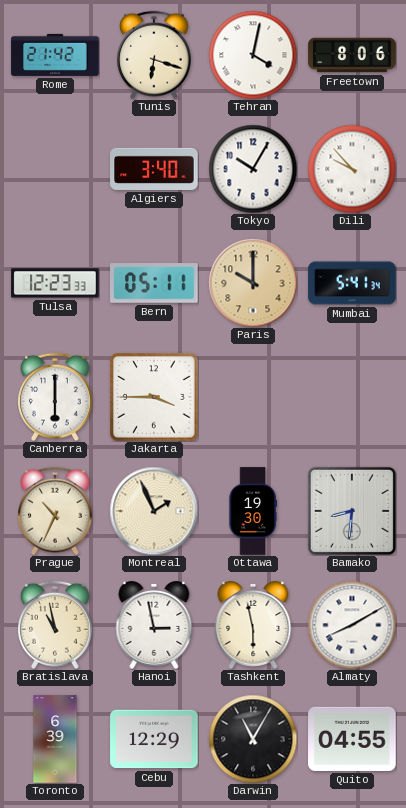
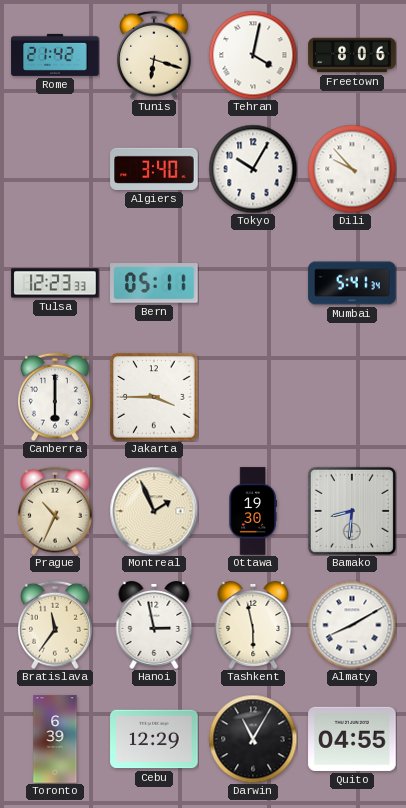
Paris: 10:00 -> none
Bratislava: 10:58 -> 11:36
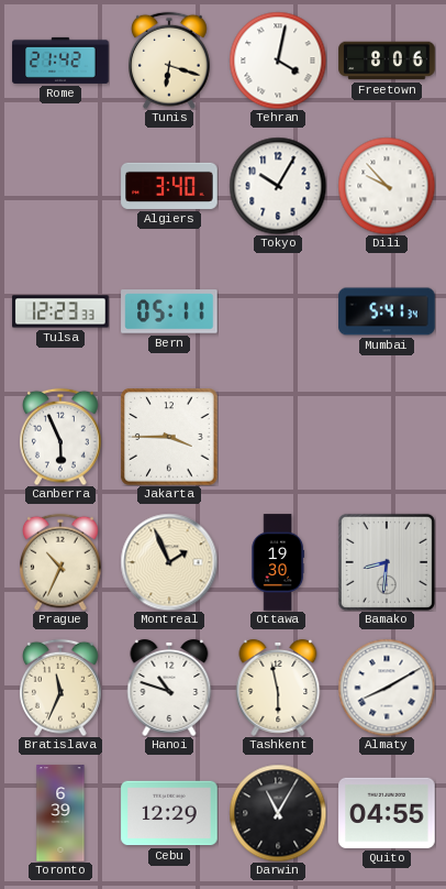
Canberra: 6:00 -> 5:56
Bratislava: 11:36 -> 11:34
Hanoi: 2:58 -> 10:48
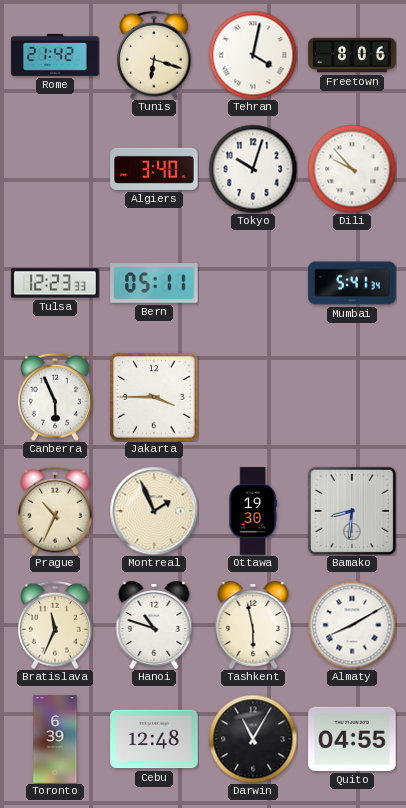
Tokyo: 10:05 -> 10:03
Cebu: 12:29 -> 12:48
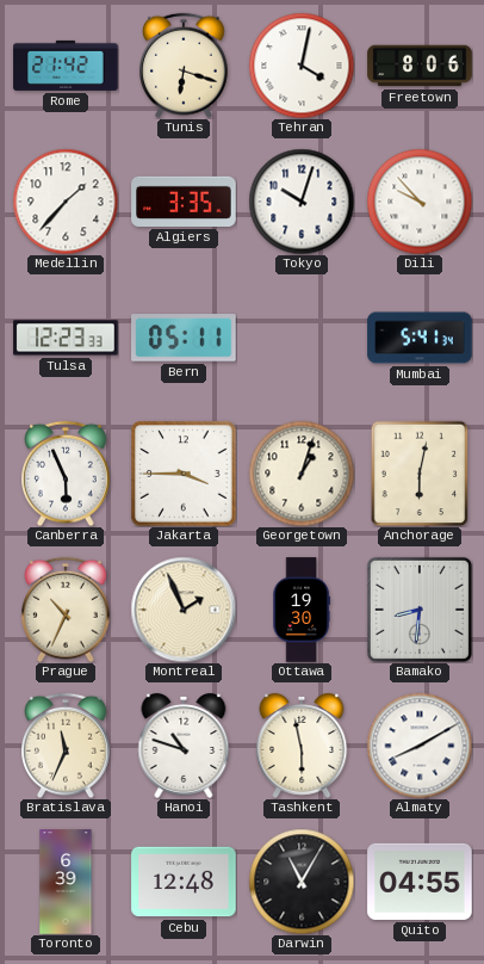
Medellin: none -> 1:37
Algiers: 3:40 -> 3:35
Georgetown: none -> 1:03
Anchorage: none -> 6:02
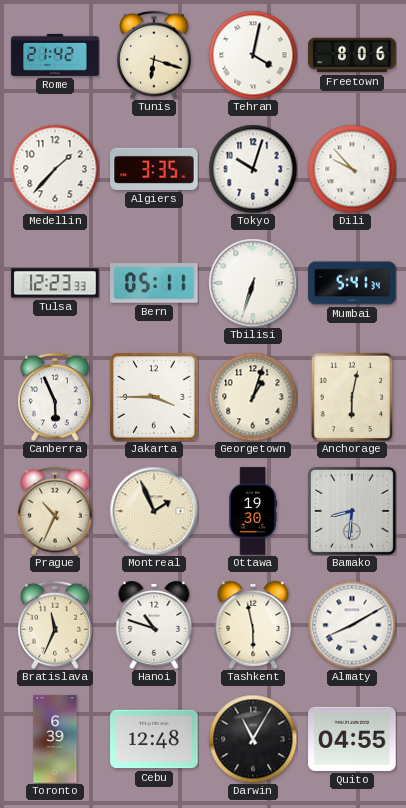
Tbilisi: none -> 6:33
